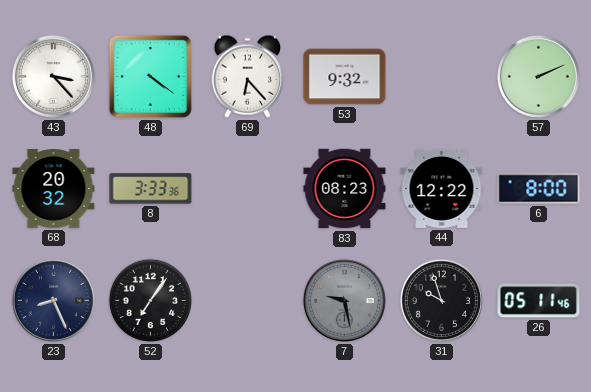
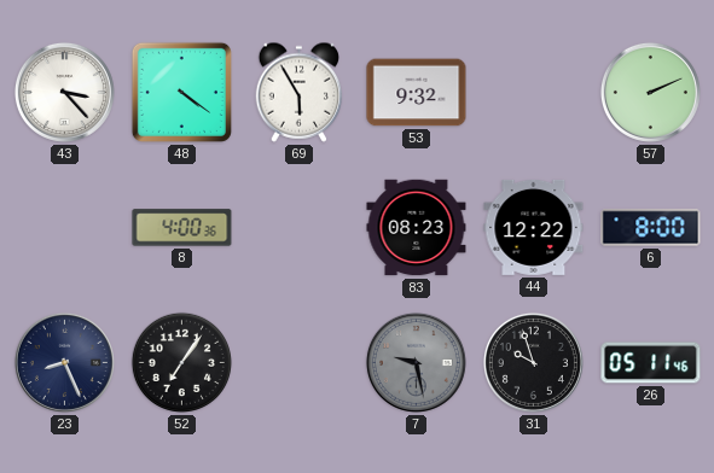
69: 6:23 -> 5:55
68: 20:32 -> none
8: 3:33 -> 4:00
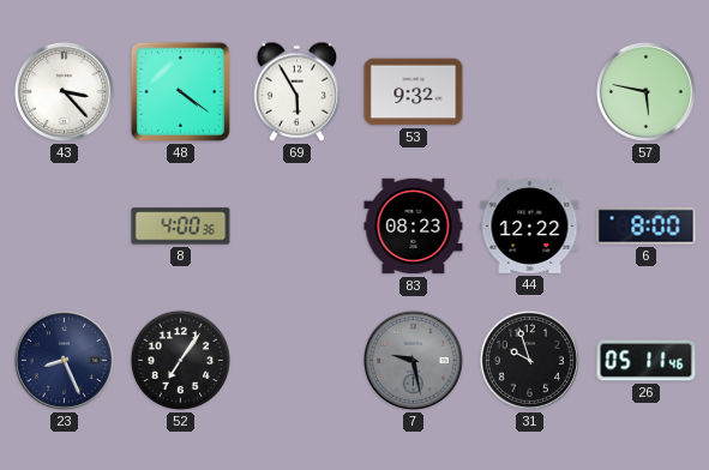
57: 2:11 -> 5:47
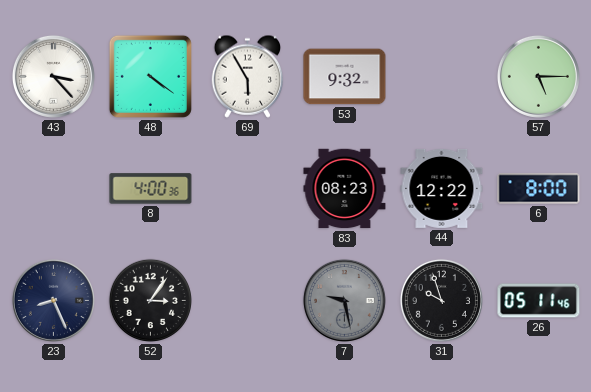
57: 5:47 -> 5:15
52: 7:06 -> 3:06
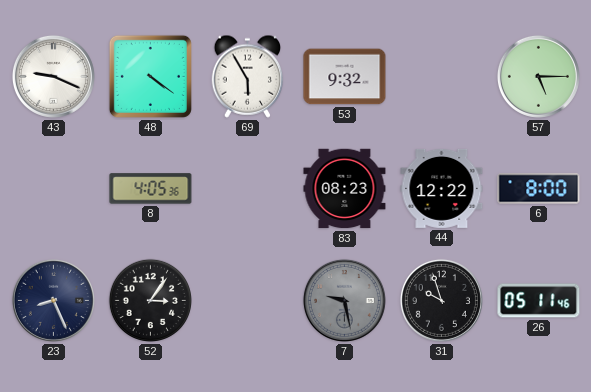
43: 3:23 -> 9:19
8: 4:00 -> 4:05
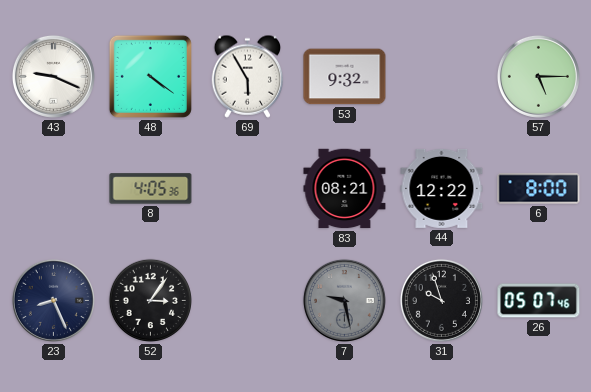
83: 08:23 -> 08:21
26: 05:11 -> 05:07
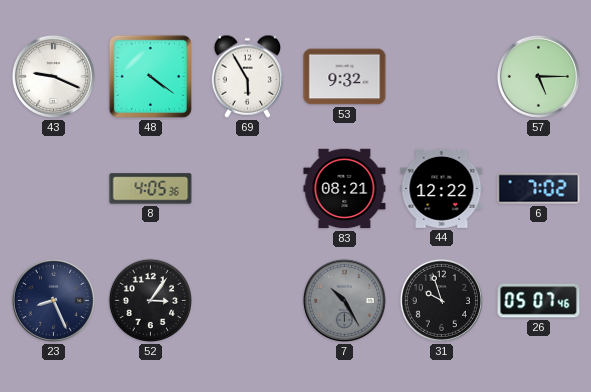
6: 8:00 -> 7:02
7: 9:28 -> 10:25
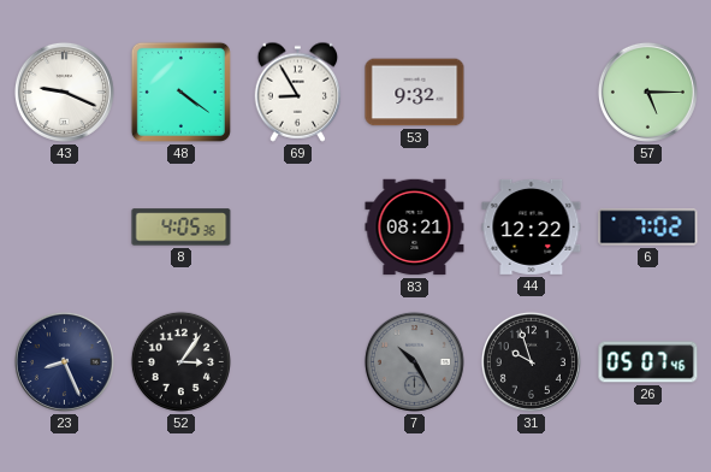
69: 5:55 -> 8:55
